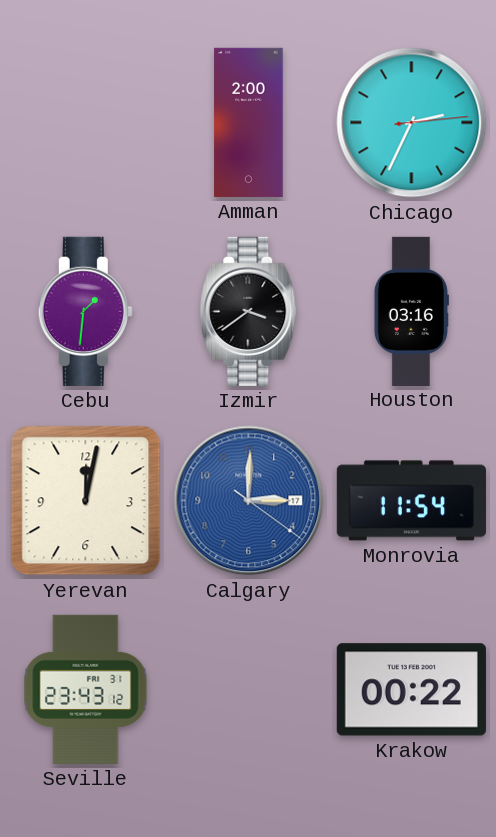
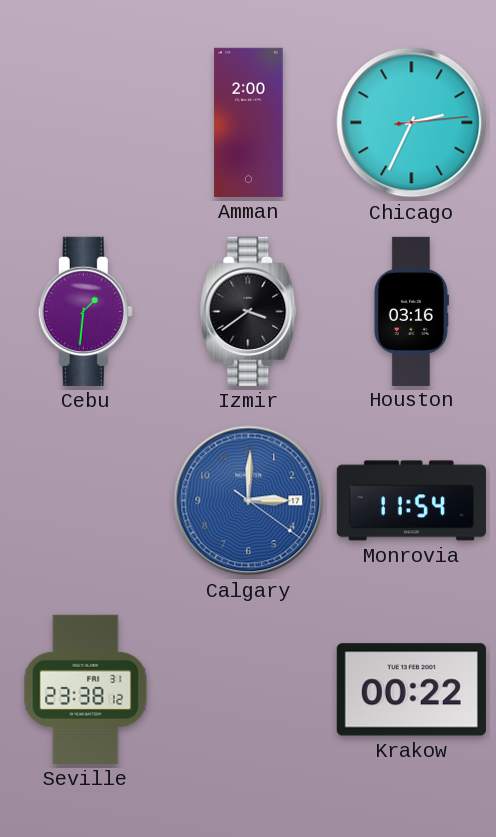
Yerevan: 12:02 -> none
Seville: 23:43 -> 23:38
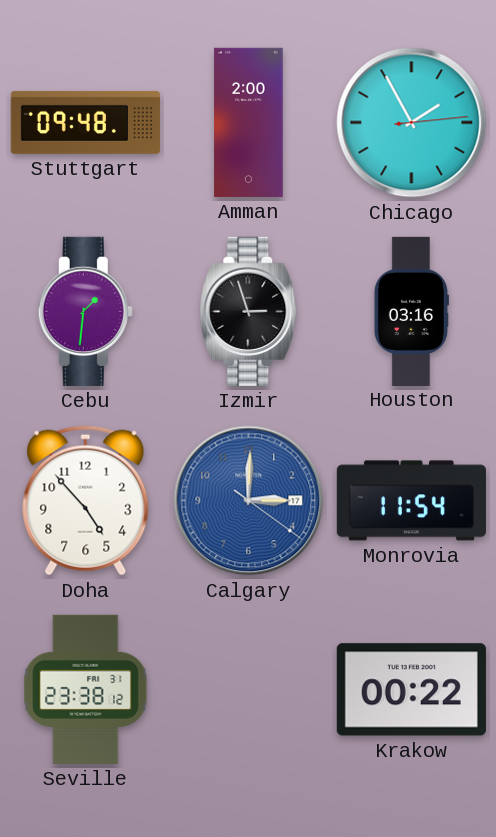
Stuttgart: none -> 09:48
Chicago: 2:34 -> 1:55
Izmir: 3:39 -> 2:57
Doha: none -> 4:53
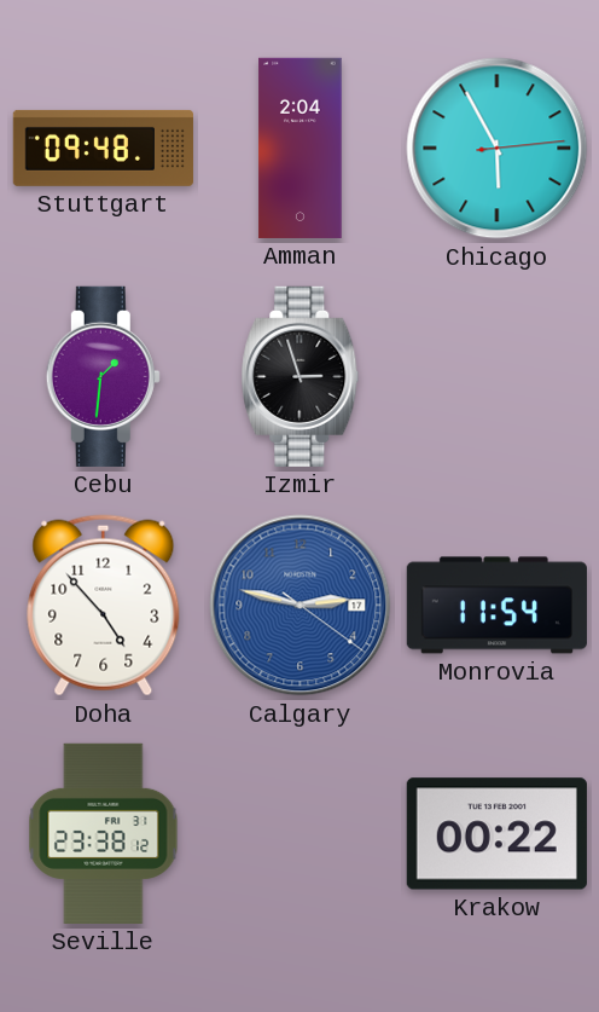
Amman: 2:00 -> 2:04
Chicago: 1:55 -> 5:55
Houston: 03:16 -> none
Calgary: 3:00 -> 2:47
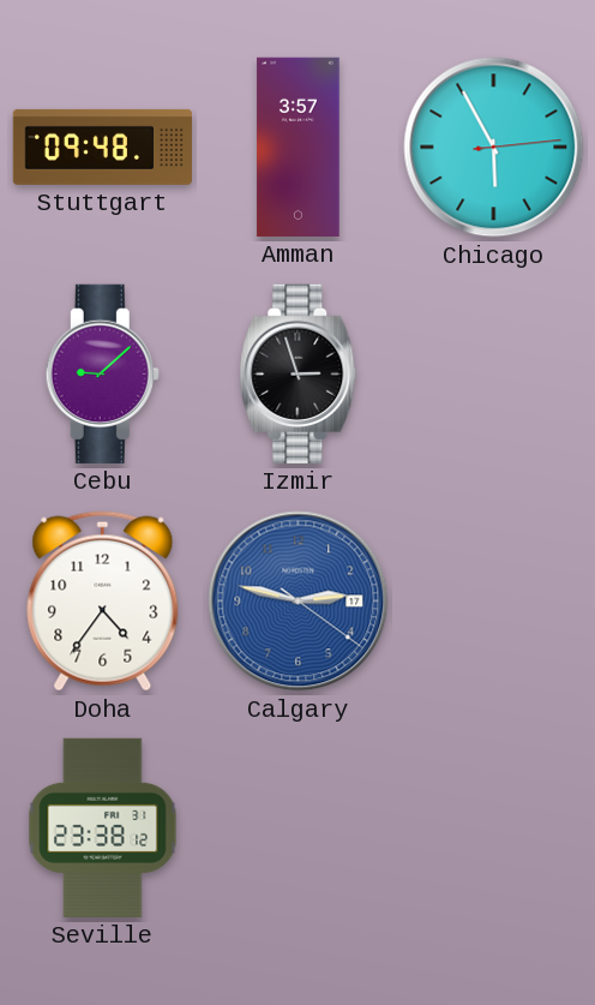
Amman: 2:04 -> 3:57
Cebu: 1:31 -> 9:08
Doha: 4:53 -> 4:36
Monrovia: 11:54 -> none
Krakow: 00:22 -> none
